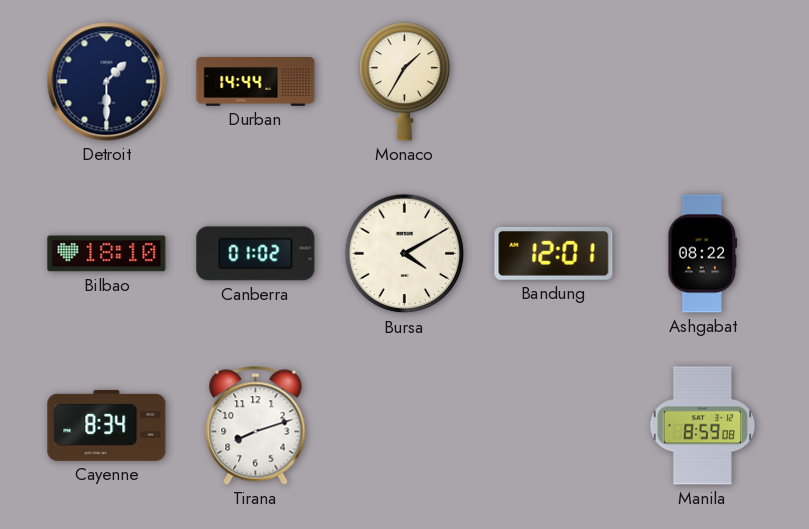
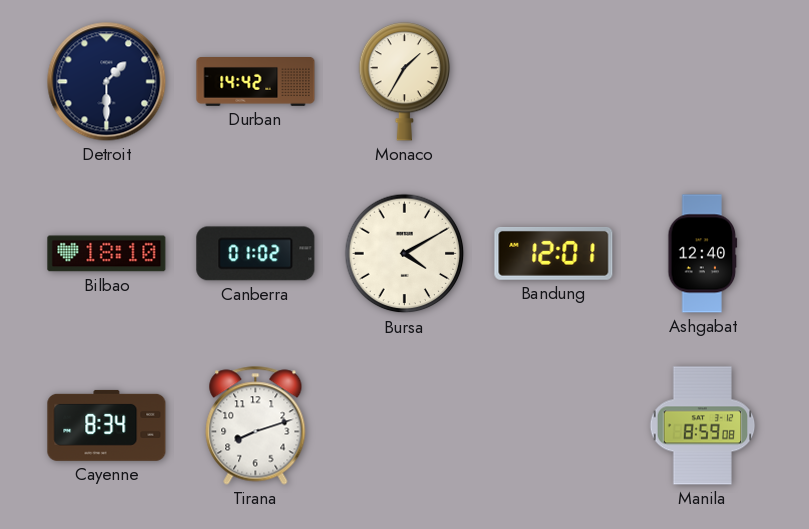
Durban: 14:44 -> 14:42
Ashgabat: 08:22 -> 12:40
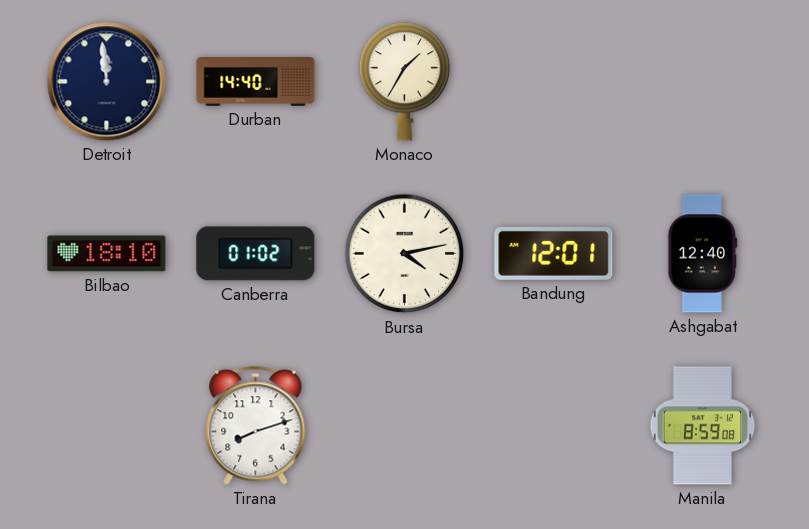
Detroit: 1:30 -> 11:59
Durban: 14:42 -> 14:40
Bursa: 4:10 -> 4:13
Cayenne: 8:34 -> none
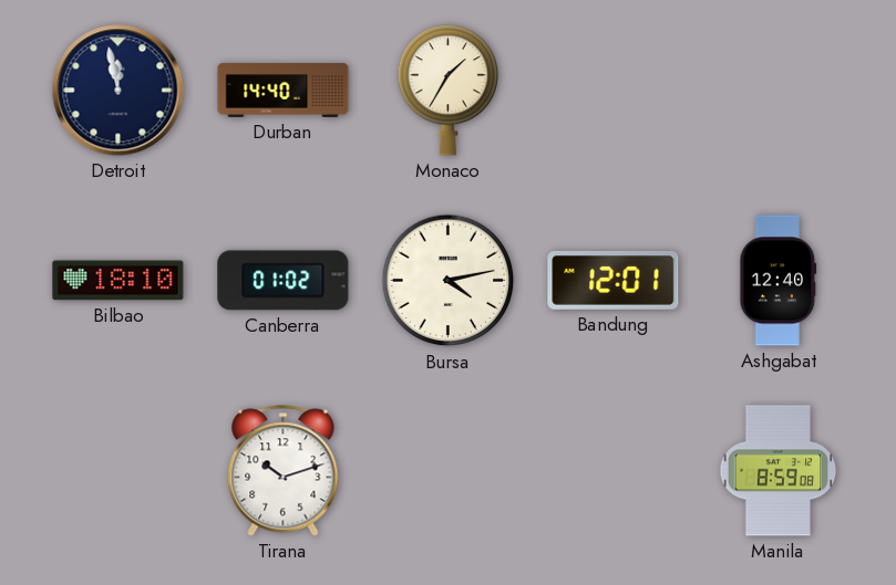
Detroit: 11:59 -> 11:58
Tirana: 8:12 -> 10:12
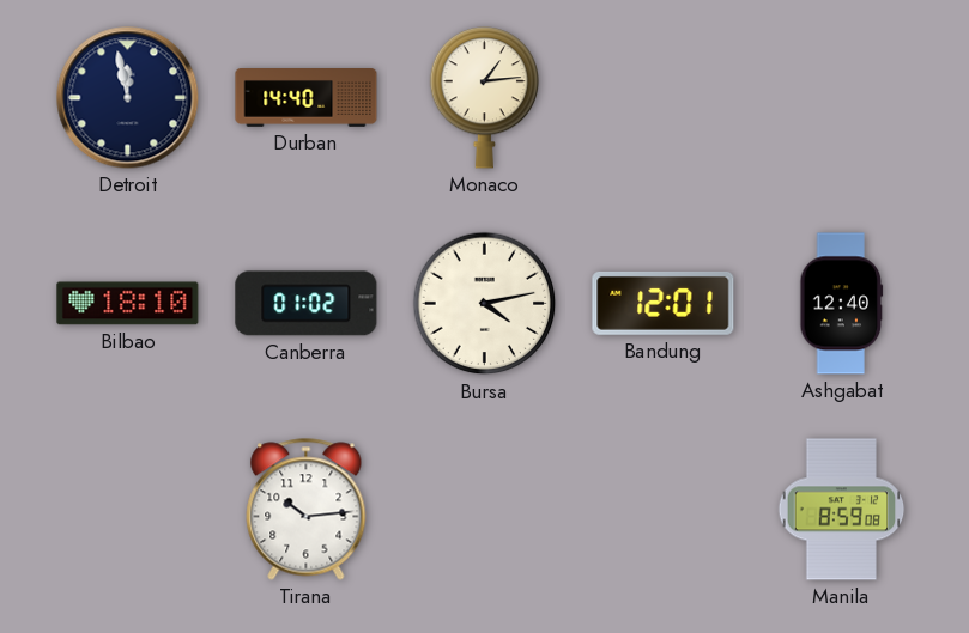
Monaco: 1:35 -> 1:14
Tirana: 10:12 -> 10:14
